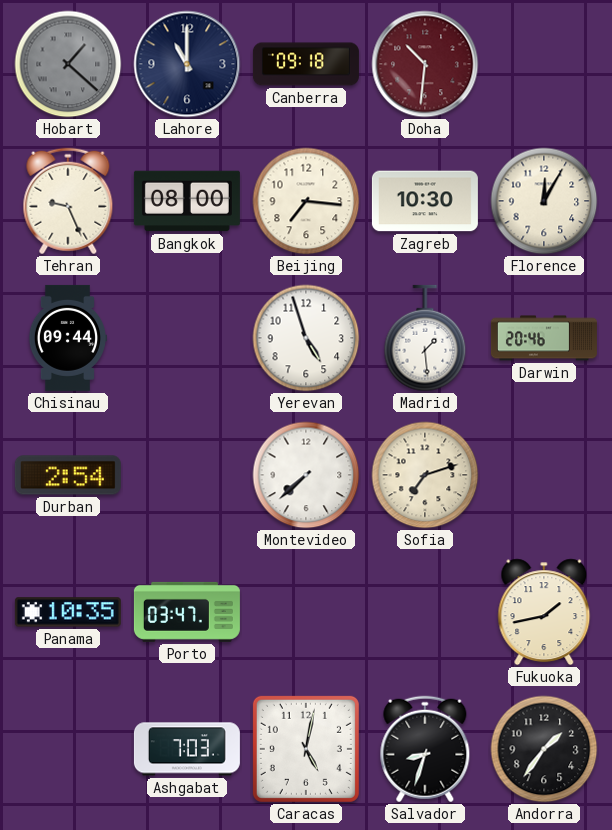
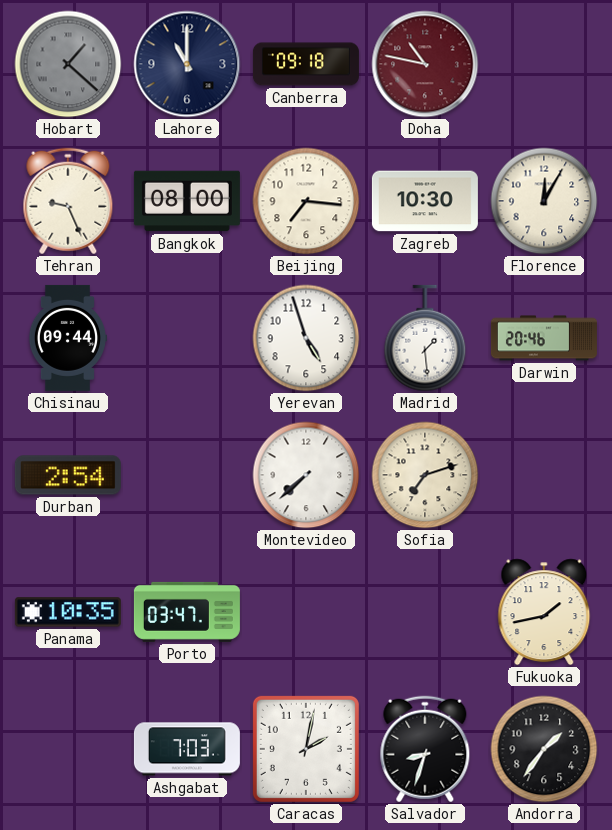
Doha: 10:31 -> 10:47
Caracas: 5:02 -> 2:02
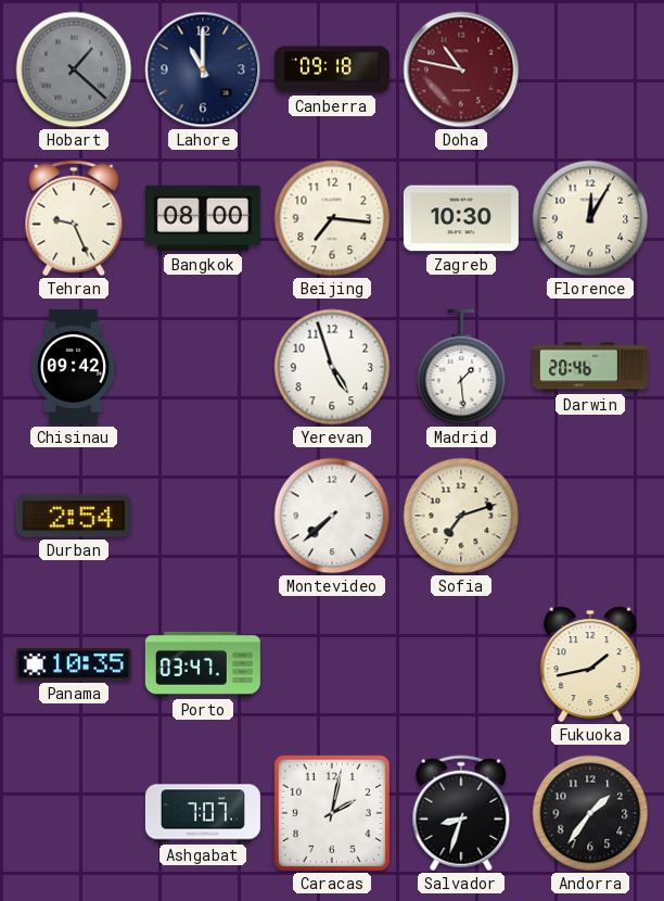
Chisinau: 09:44 -> 09:42
Ashgabat: 7:03 -> 7:07
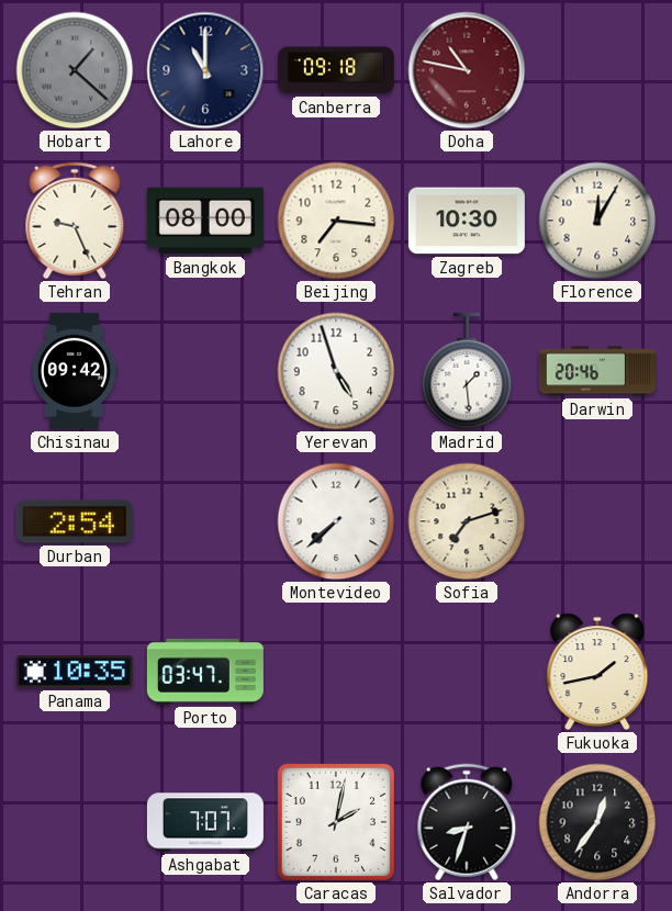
Andorra: 1:36 -> 12:36
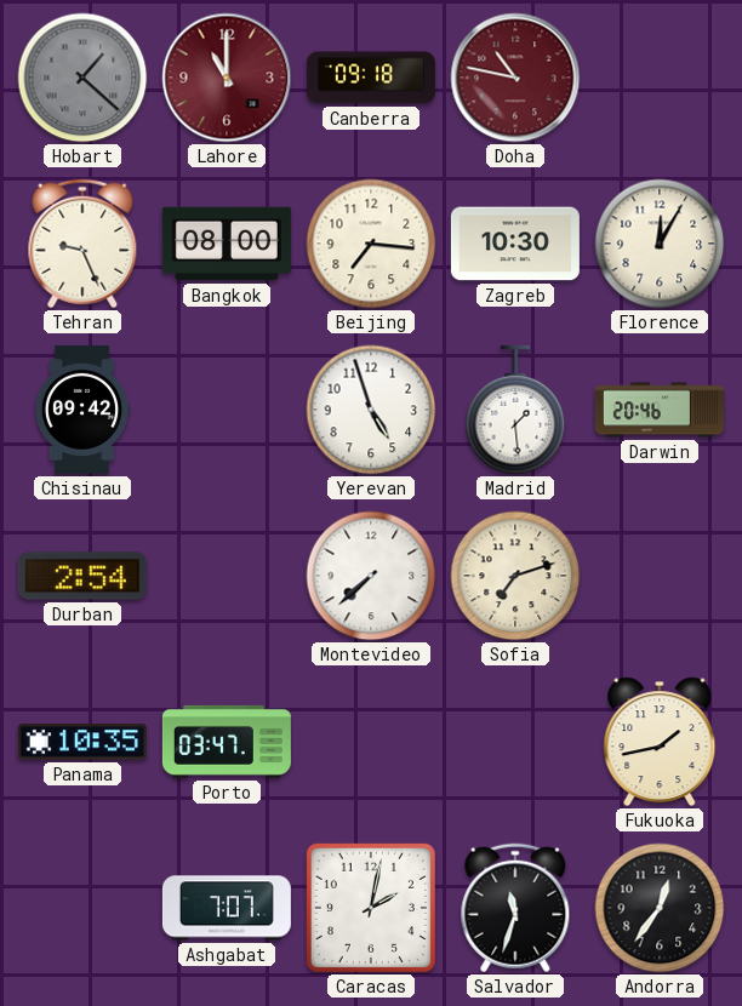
Lahore dial: navy -> burgundy
Salvador: 8:33 -> 11:33
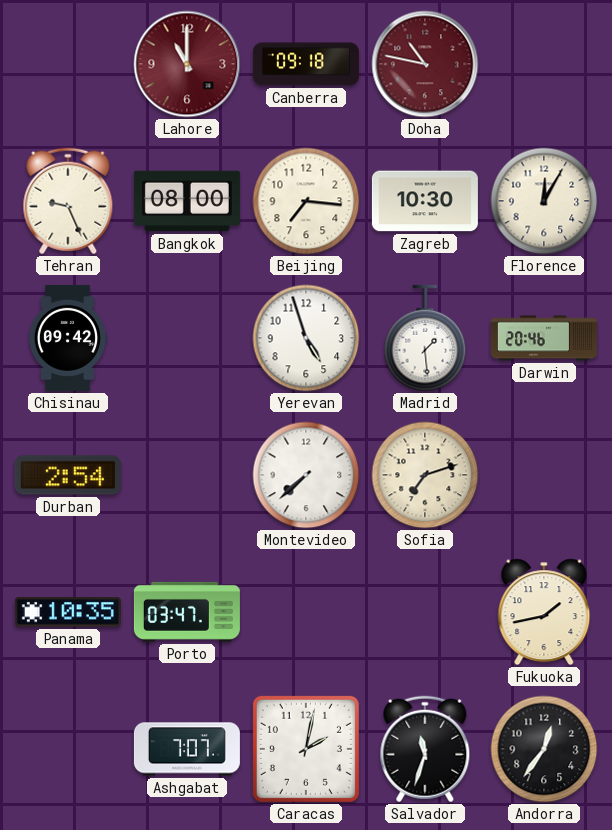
Hobart: 1:22 -> none
